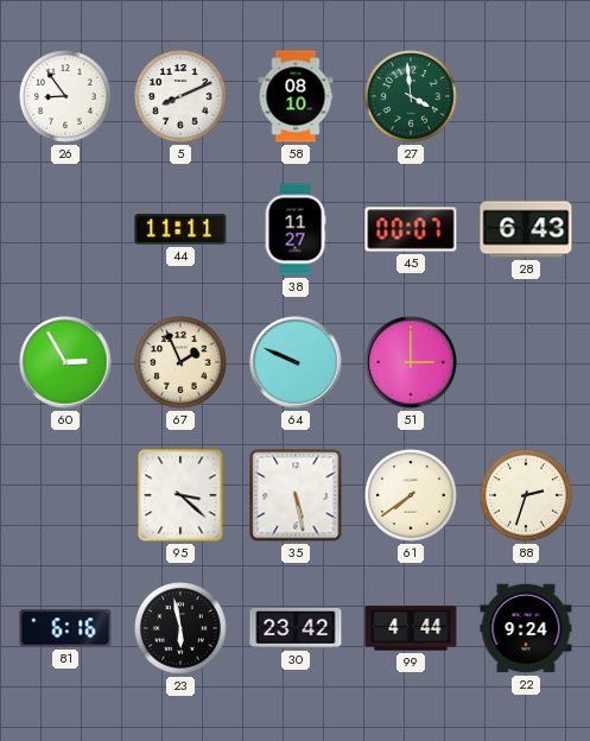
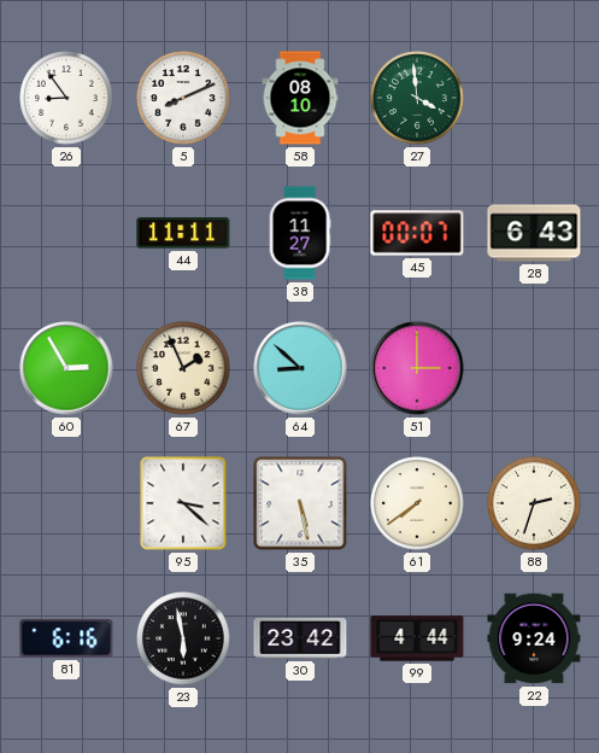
64: 9:49 -> 8:52
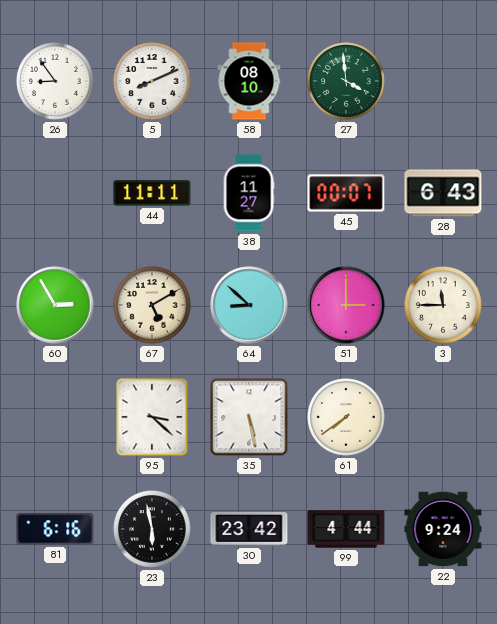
67: 1:56 -> 5:10
3: none -> 11:45
88: 2:33 -> none
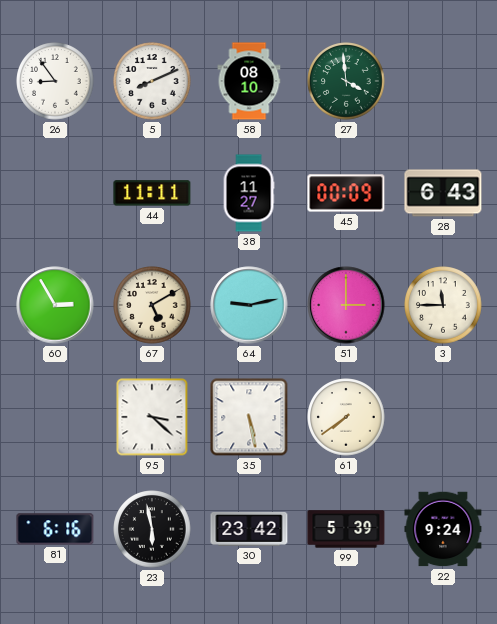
45: 00:07 -> 00:09
64: 8:52 -> 9:13
99: 4:44 -> 5:39
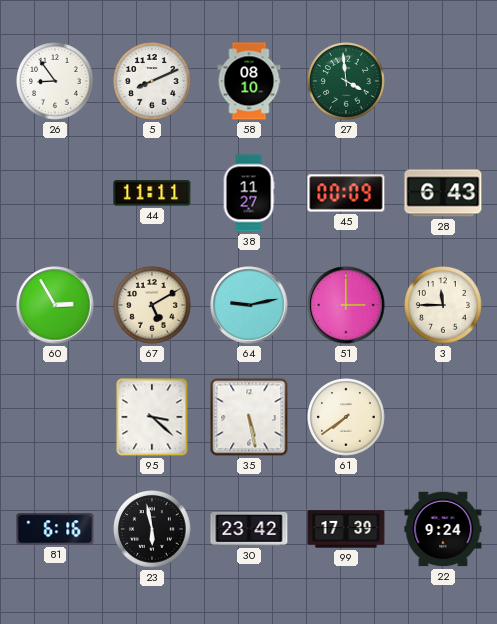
99: 5:39 -> 17:39
